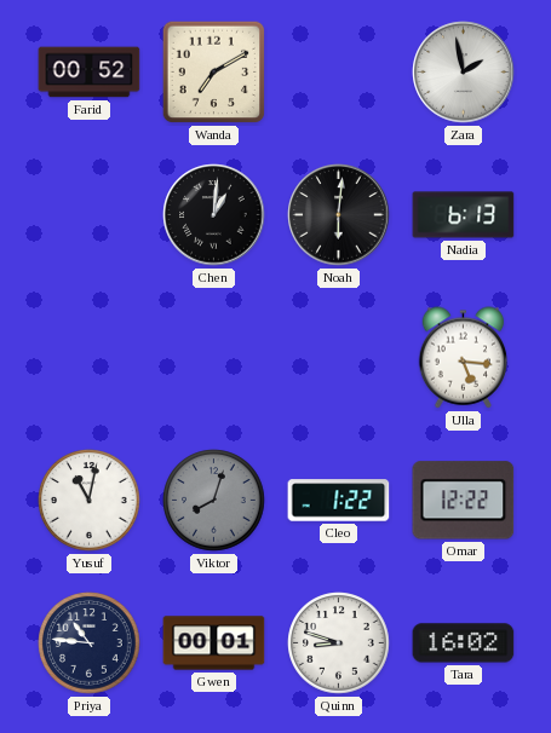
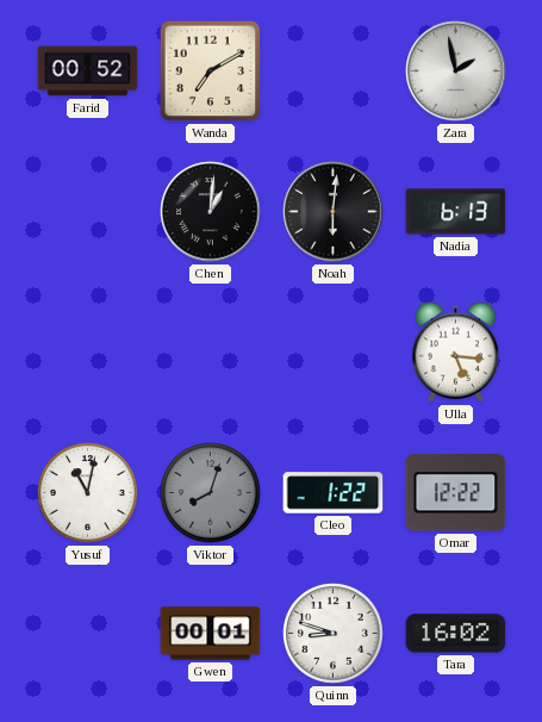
Priya: 10:46 -> none
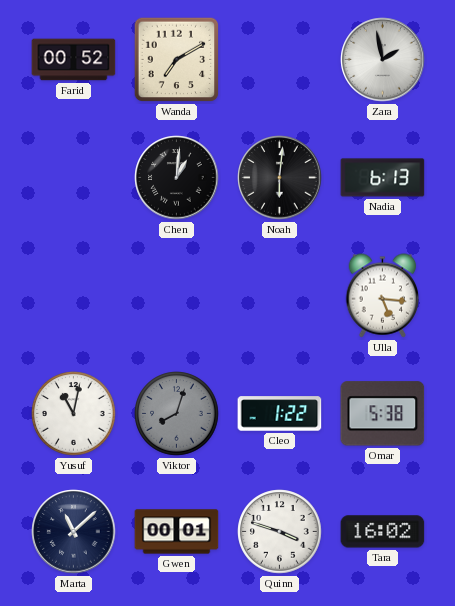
Omar: 12:22 -> 5:38
Marta: none -> 11:08
Quinn: 8:48 -> 3:48
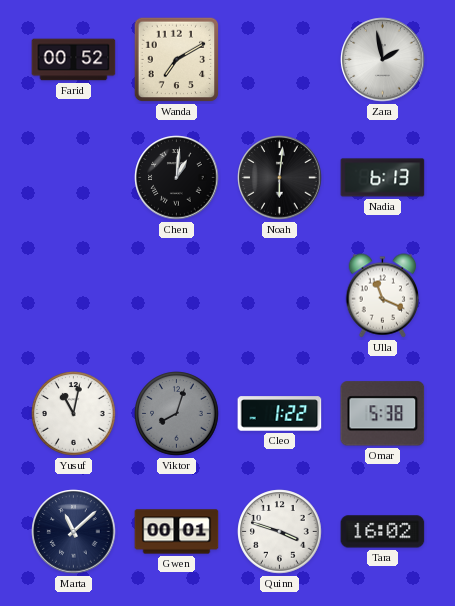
Ulla: 5:16 -> 11:19
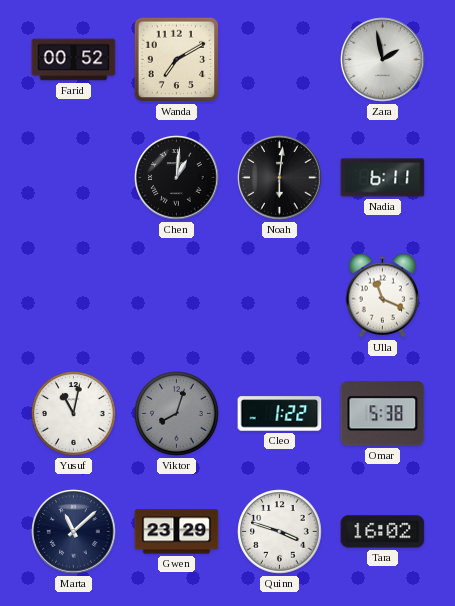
Nadia: 6:13 -> 6:11
Gwen: 00:01 -> 23:29
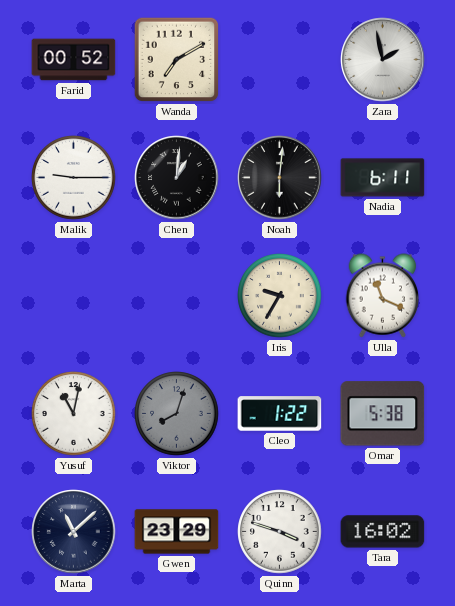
Malik: none -> 9:15
Iris: none -> 9:35
